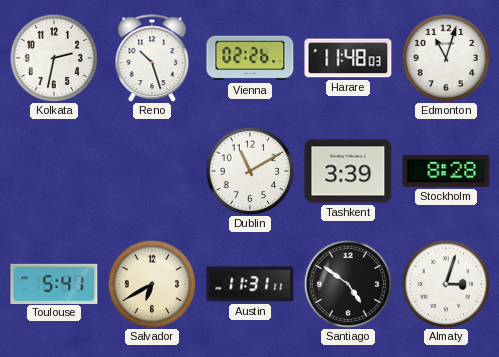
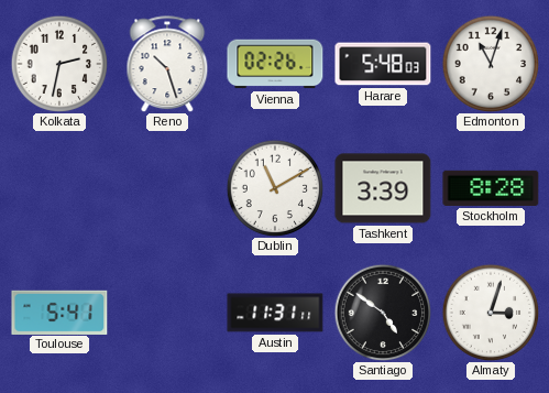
Harare: 11:48 -> 5:48
Salvador: 6:40 -> none
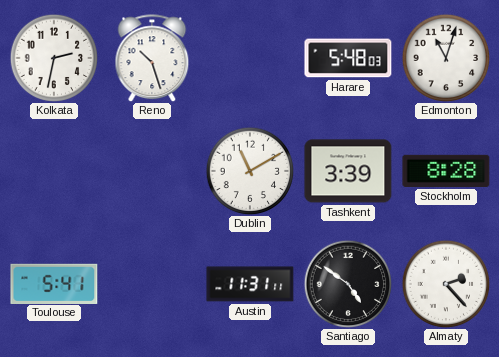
Vienna: 02:26 -> none
Almaty: 3:03 -> 2:23
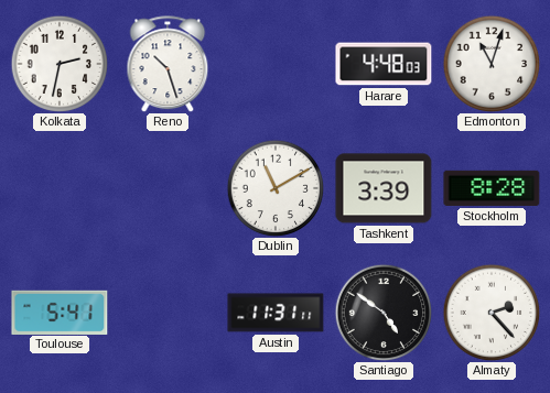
Harare: 5:48 -> 4:48
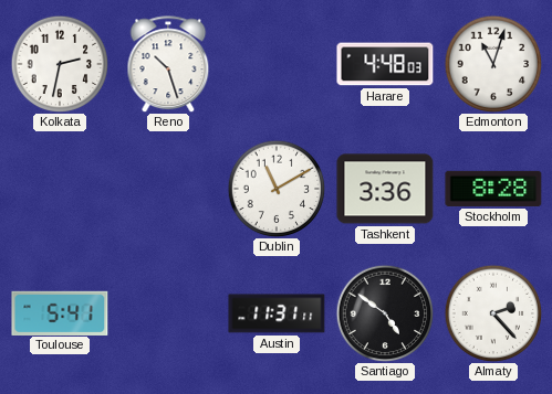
Tashkent: 3:39 -> 3:36
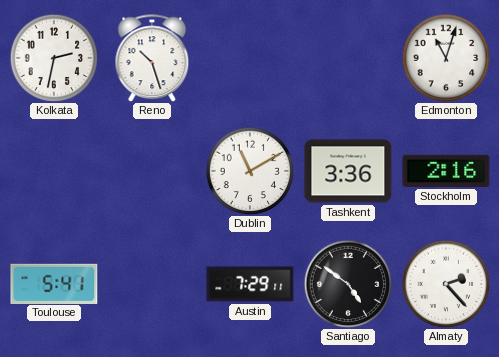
Harare: 4:48 -> none
Stockholm: 8:28 -> 2:16
Austin: 11:31 -> 7:29
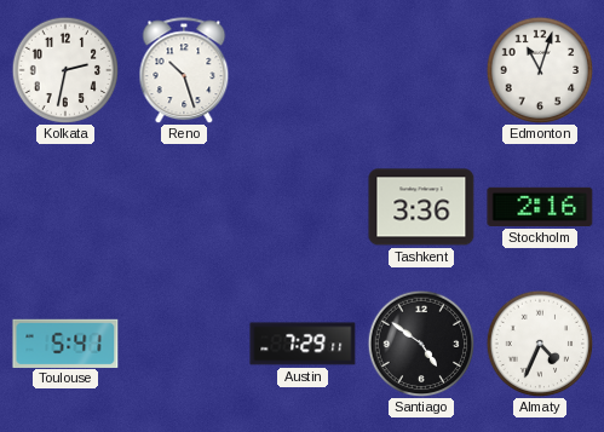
Dublin: 11:10 -> none
Almaty: 2:23 -> 4:34
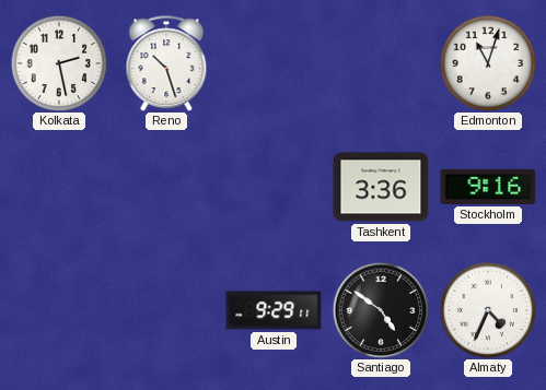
Kolkata: 2:32 -> 2:28
Stockholm: 2:16 -> 9:16
Toulouse: 5:41 -> none
Austin: 7:29 -> 9:29
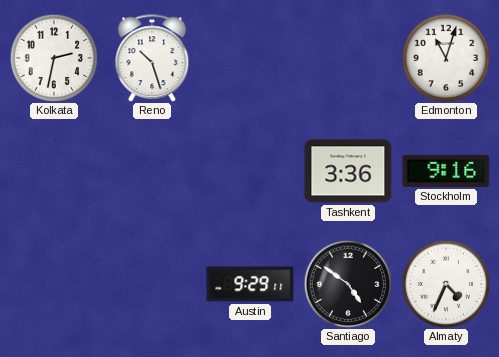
Kolkata: 2:28 -> 2:32
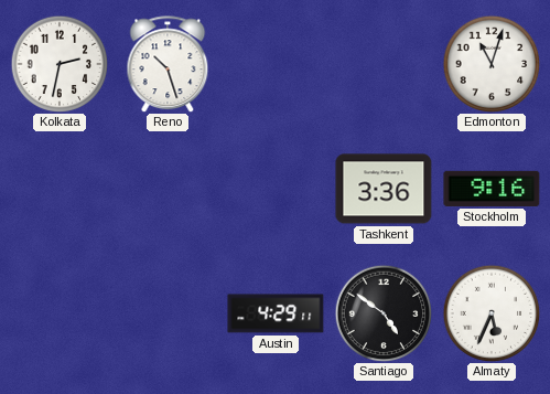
Austin: 9:29 -> 4:29
Almaty: 4:34 -> 5:34
